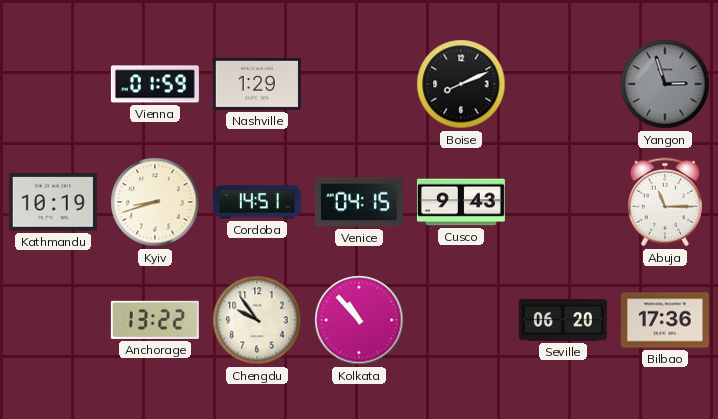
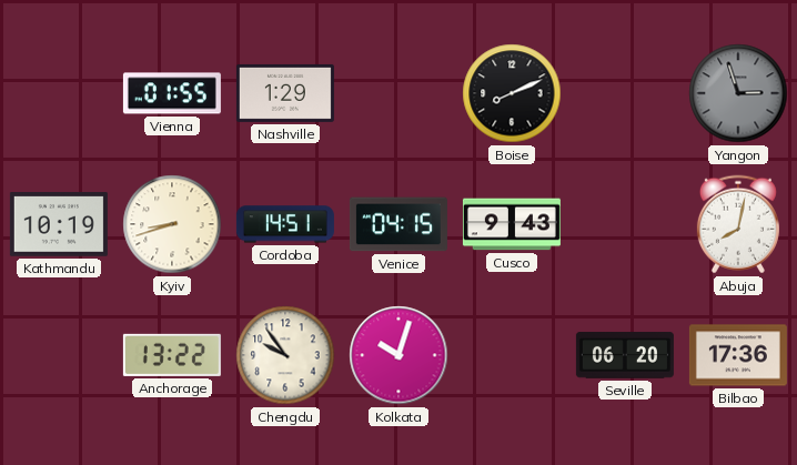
Vienna: 01:59 -> 01:55
Abuja: 11:15 -> 8:02
Kolkata: 10:53 -> 10:03
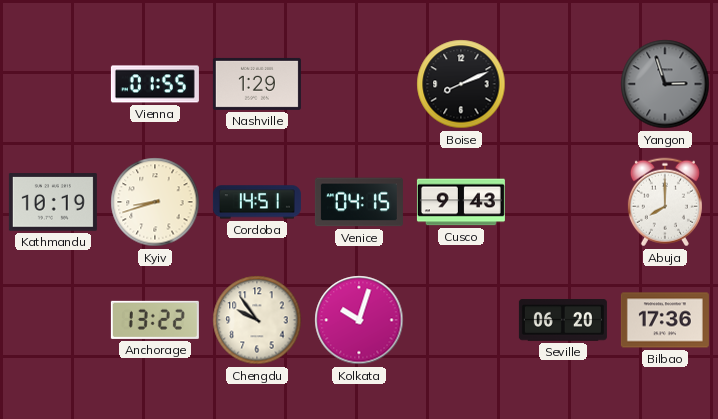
Abuja: 8:02 -> 8:00
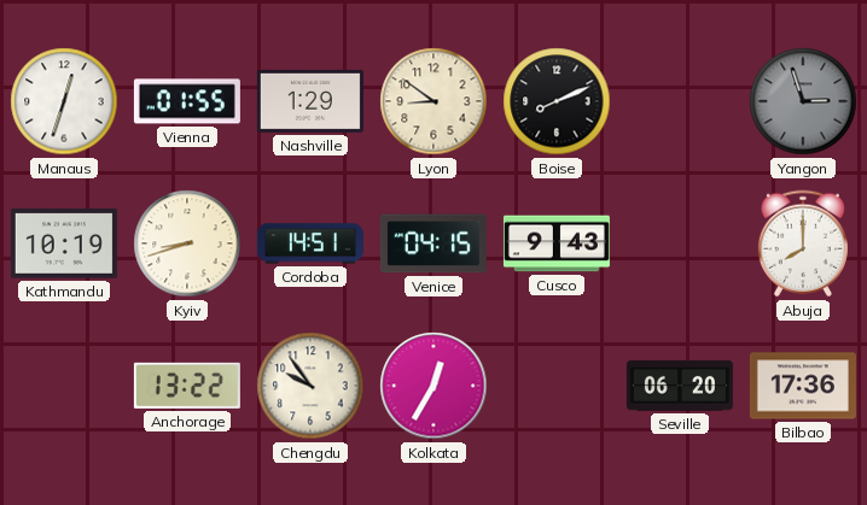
Manaus: none -> 12:33
Lyon: none -> 8:51
Kolkata: 10:03 -> 12:35
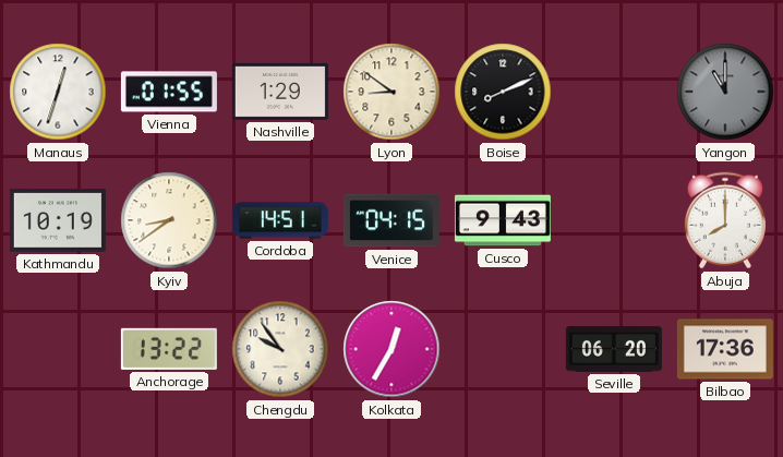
Yangon: 2:57 -> 11:00
Kyiv: 8:42 -> 8:39
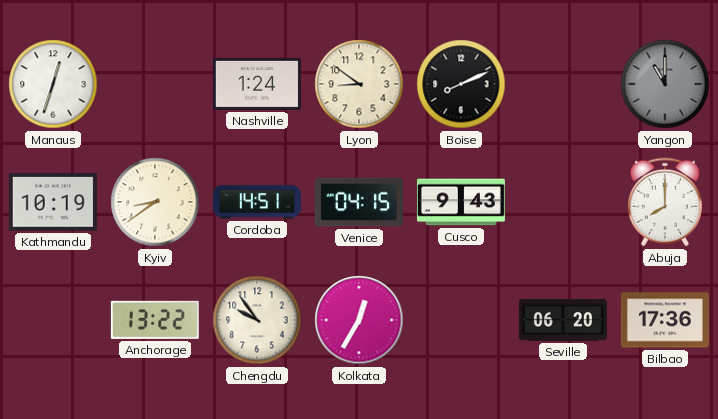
Vienna: 01:55 -> none
Nashville: 1:29 -> 1:24
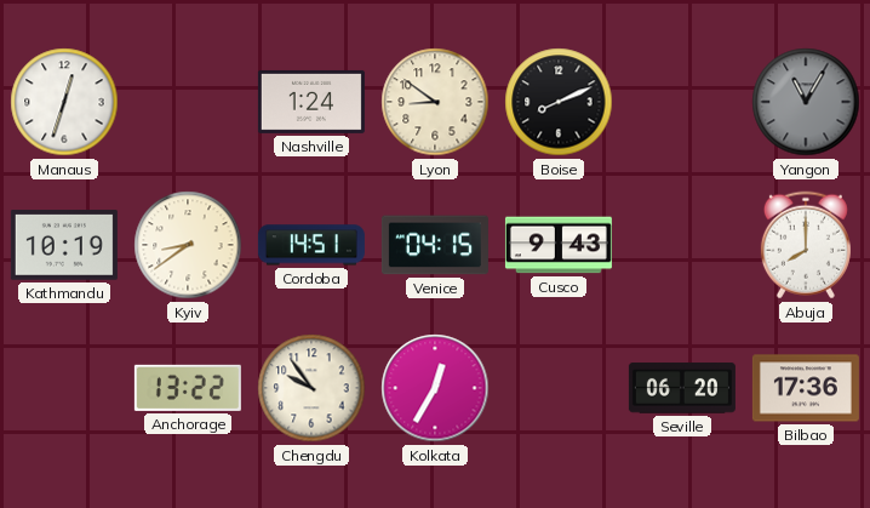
Yangon: 11:00 -> 11:05
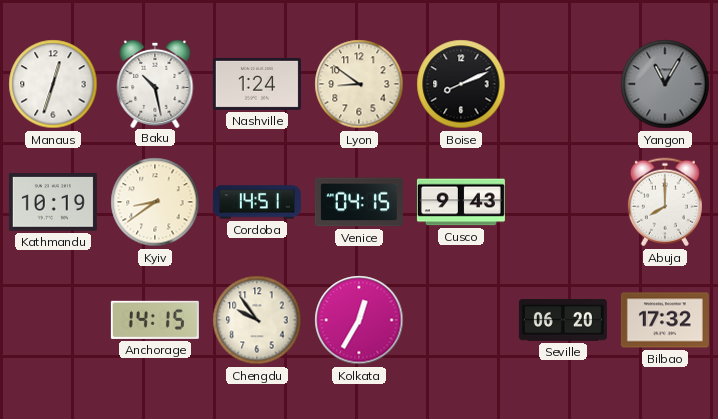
Baku: none -> 10:28
Anchorage: 13:22 -> 14:15
Bilbao: 17:36 -> 17:32
